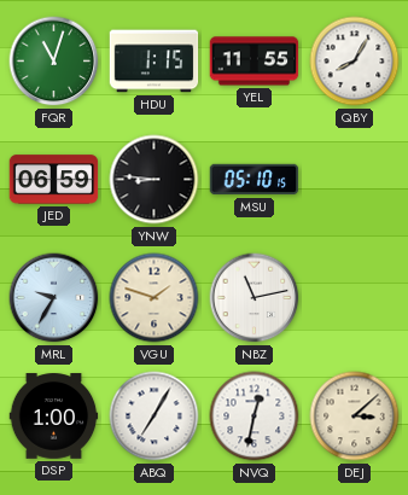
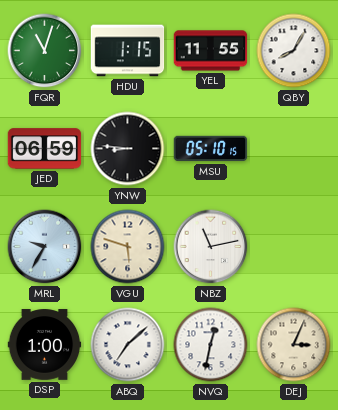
VGU: 1:48 -> 5:48
ABQ: 7:05 -> 7:08
DEJ: 3:08 -> 3:04
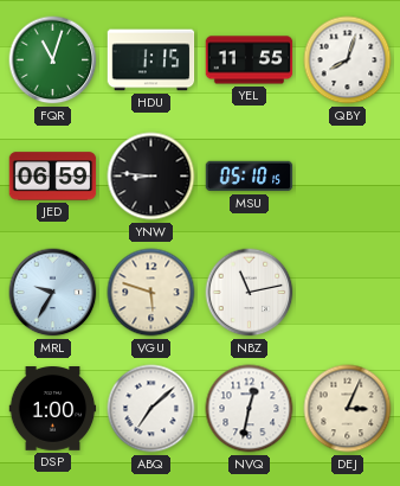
QBY: 8:05 -> 8:03
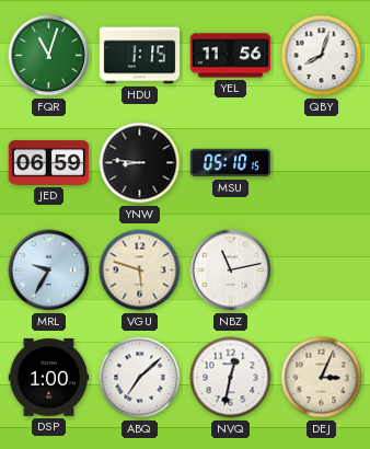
YEL: 11:55 -> 11:56
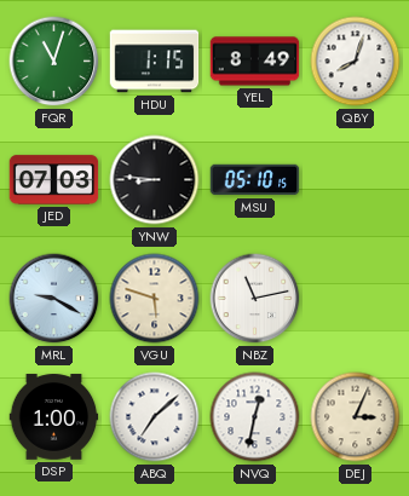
YEL: 11:56 -> 8:49
JED: 06:59 -> 07:03
MRL: 9:35 -> 9:20
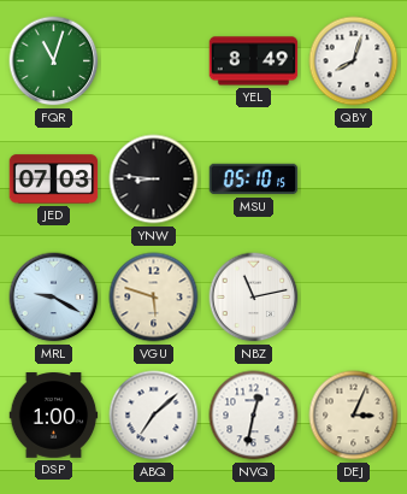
HDU: 1:15 -> none
